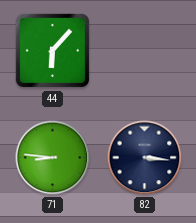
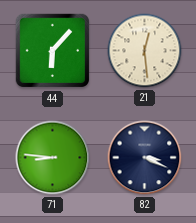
21: none -> 12:29
82: 3:16 -> 3:19
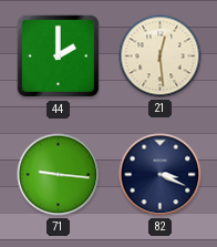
44: 6:07 -> 2:00
71: 8:46 -> 9:16
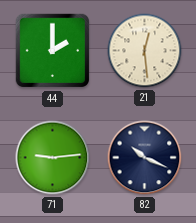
71: 9:16 -> 9:14
82: 3:19 -> 10:19
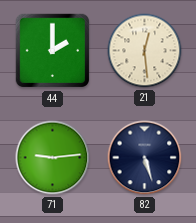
82: 10:19 -> 5:27
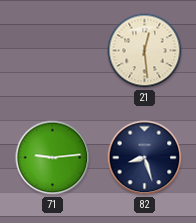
44: 2:00 -> none
82: 5:27 -> 8:27
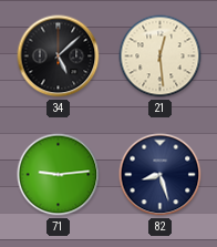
34: none -> 5:08
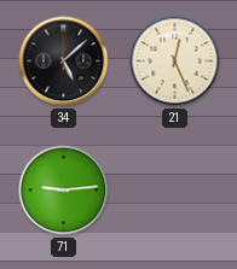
21: 12:29 -> 12:26
82: 8:27 -> none
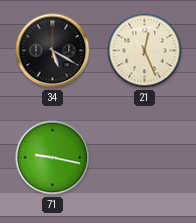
34: 5:08 -> 5:20
71: 9:14 -> 9:17
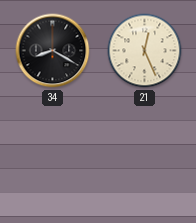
34: 5:20 -> 8:20
71: 9:17 -> none
